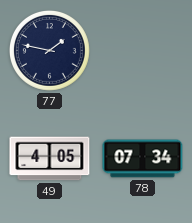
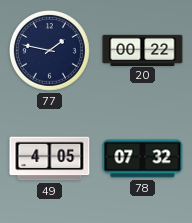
20: none -> 00:22
78: 07:34 -> 07:32
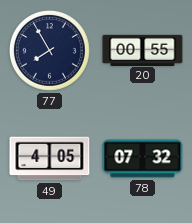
77: 1:47 -> 7:55
20: 00:22 -> 00:55
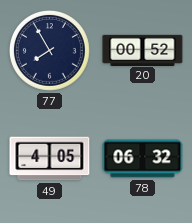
20: 00:55 -> 00:52
78: 07:32 -> 06:32
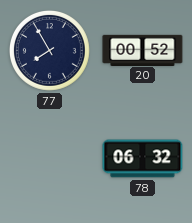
49: 4:05 -> none
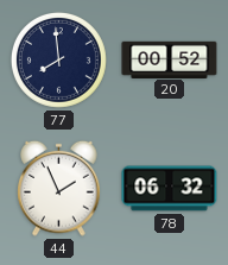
77: 7:55 -> 7:59
44: none -> 1:56
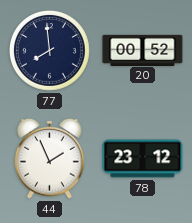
78: 06:32 -> 23:12
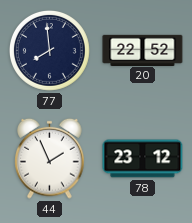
20: 00:52 -> 22:52
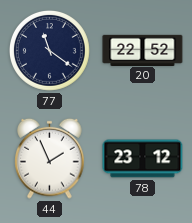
77: 7:59 -> 11:21
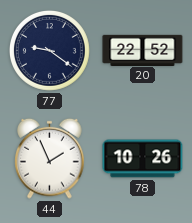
77: 11:21 -> 9:21
78: 23:12 -> 10:26
